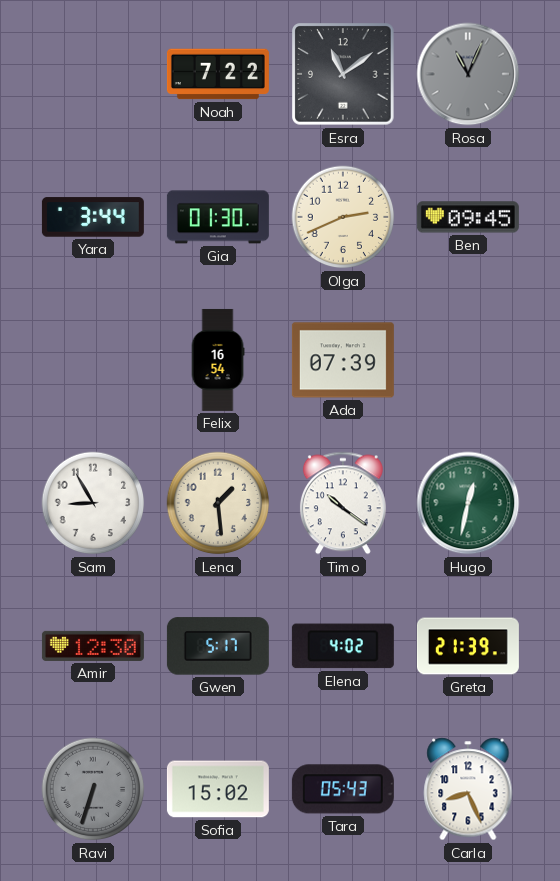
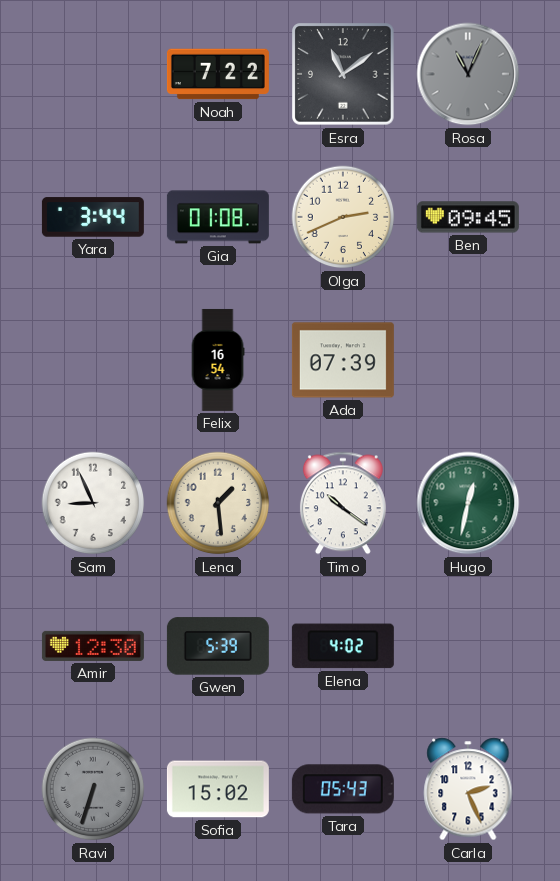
Gia: 01:30 -> 01:08
Sam: 8:55 -> 8:56
Gwen: 5:17 -> 5:39
Greta: 21:39 -> none
Carla: 8:26 -> 2:26
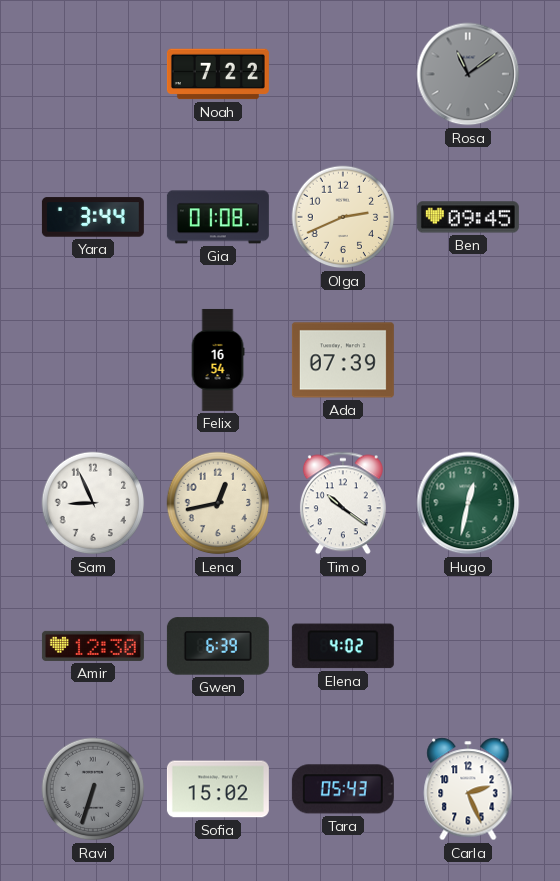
Esra: 11:09 -> none
Rosa: 11:04 -> 11:09
Lena: 1:29 -> 12:43
Gwen: 5:39 -> 6:39
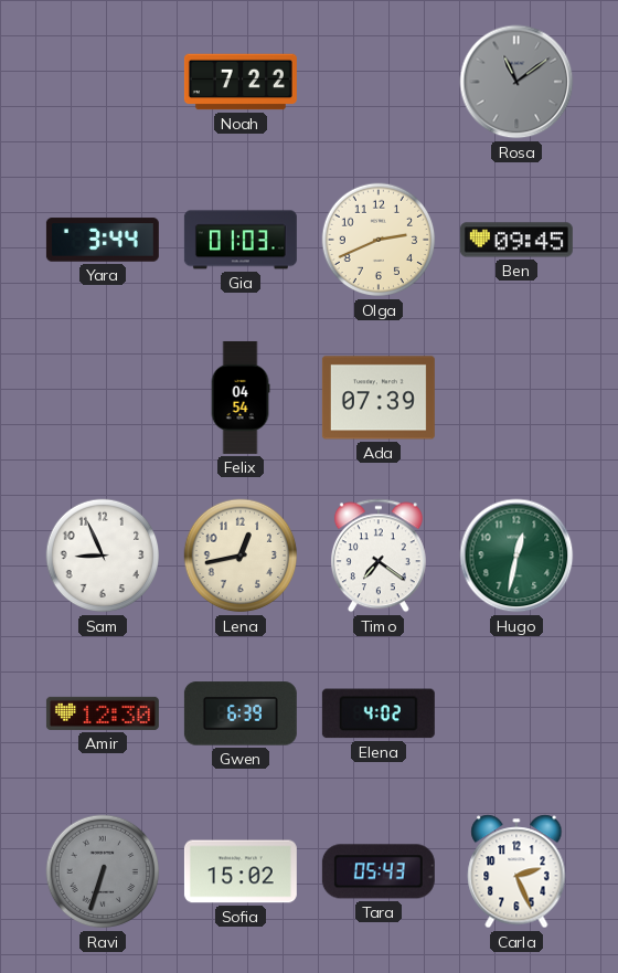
Gia: 01:08 -> 01:03
Felix: 16:54 -> 04:54
Timo: 10:21 -> 7:21
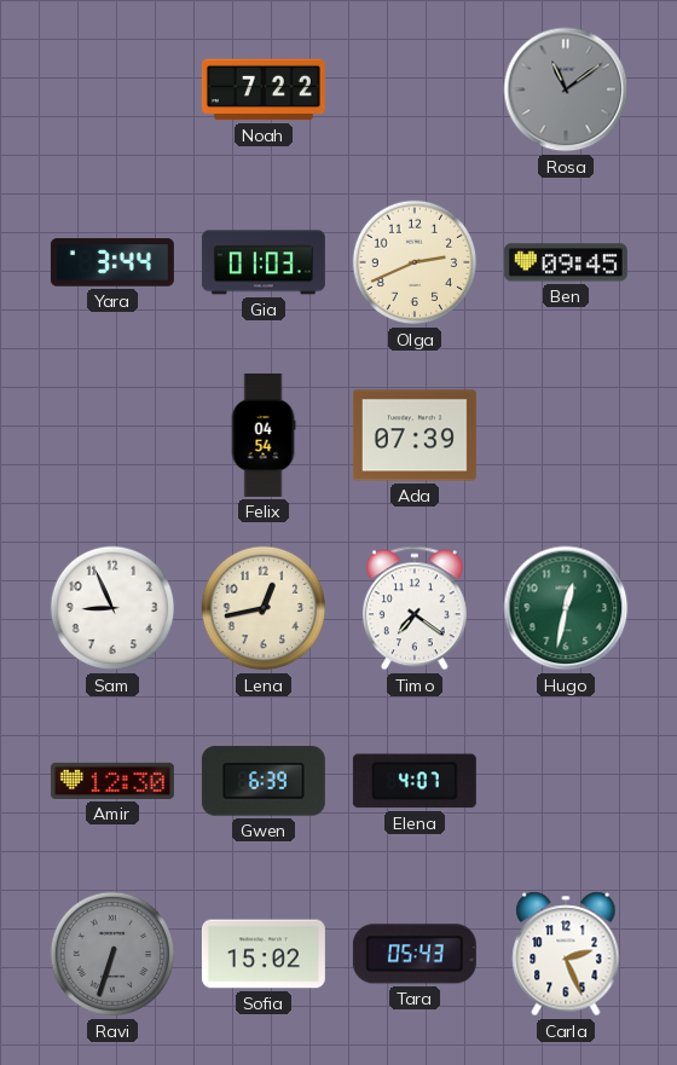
Elena: 4:02 -> 4:07
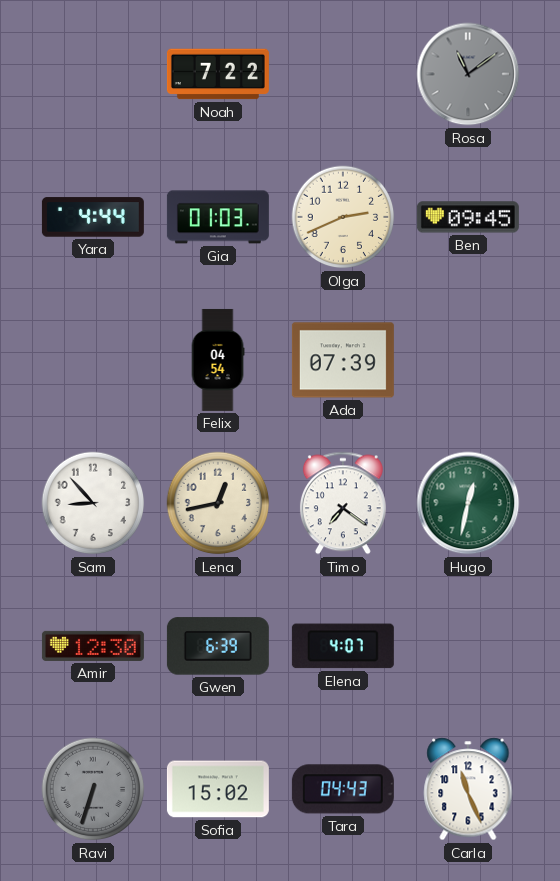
Yara: 3:44 -> 4:44
Sam: 8:56 -> 8:53
Tara: 05:43 -> 04:43
Carla: 2:26 -> 11:26
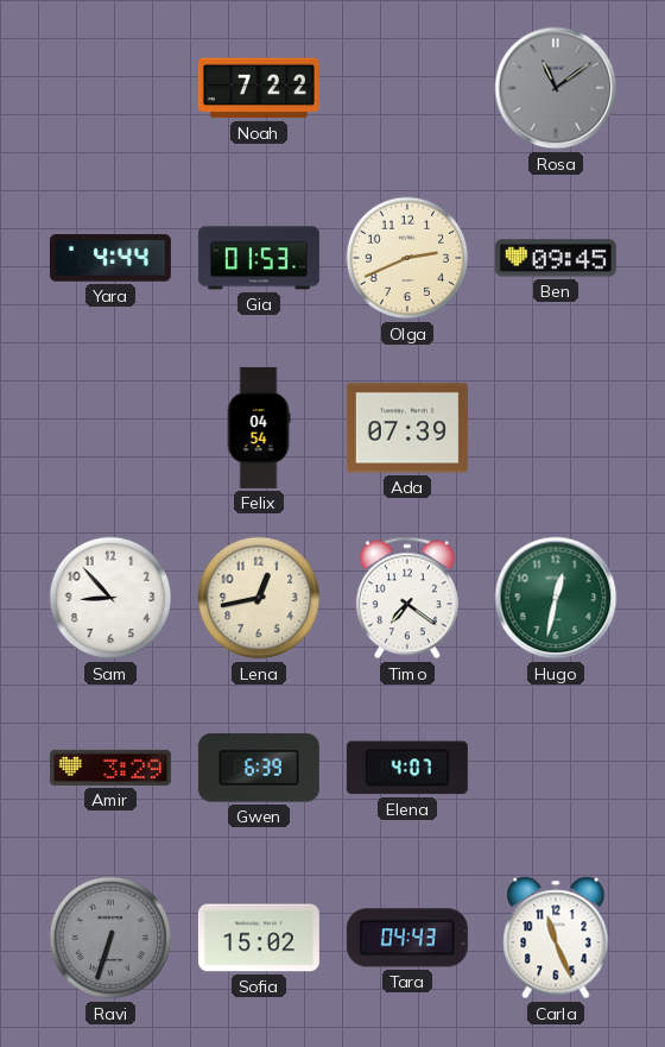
Gia: 01:03 -> 01:53
Amir: 12:30 -> 3:29
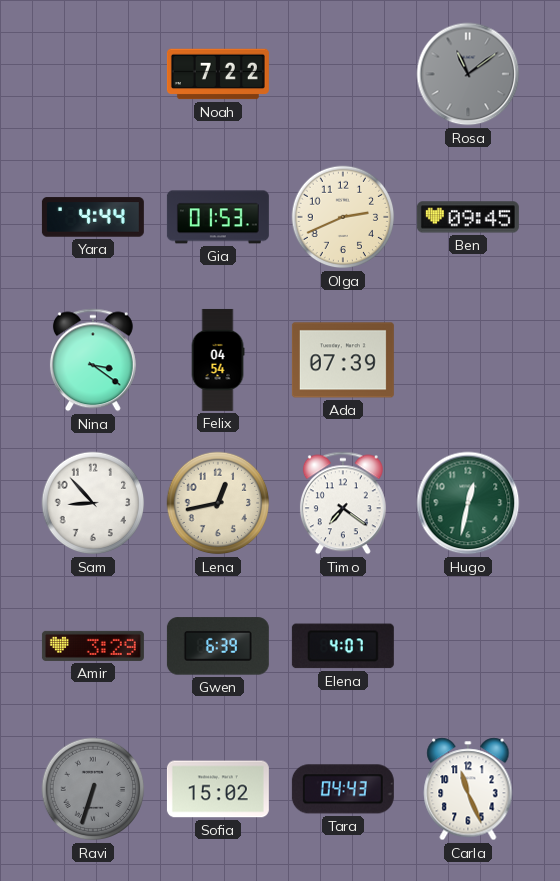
Nina: none -> 3:21
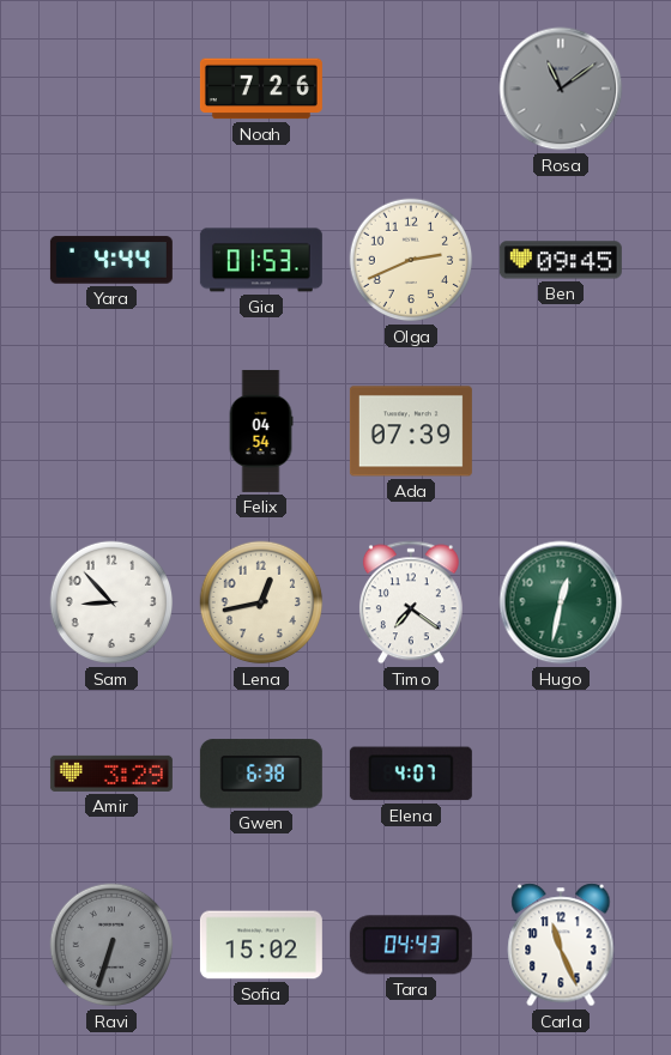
Noah: 7:22 -> 7:26
Nina: 3:21 -> none
Gwen: 6:39 -> 6:38
